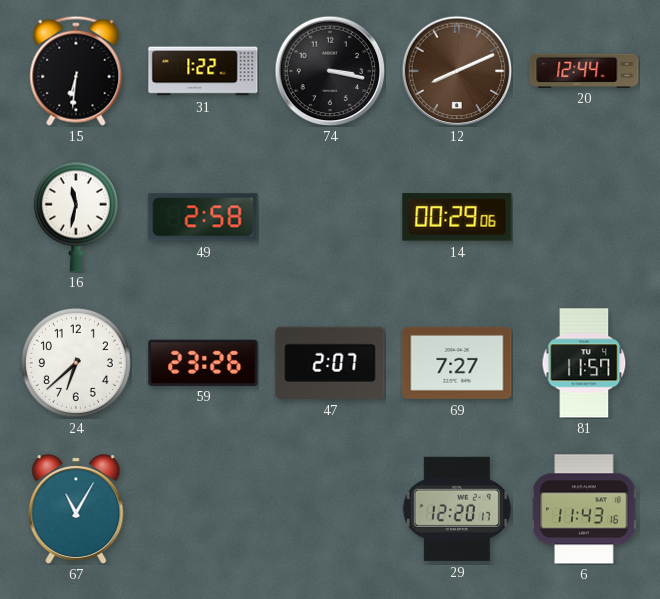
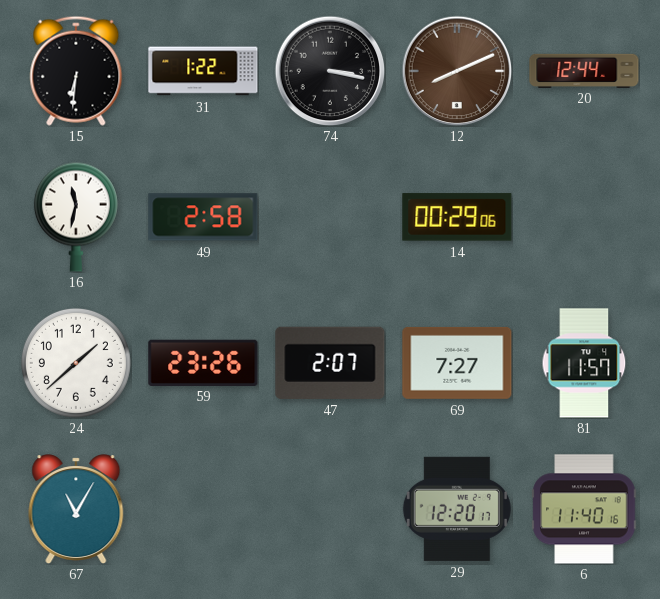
24: 6:38 -> 1:38
6: 11:43 -> 11:40
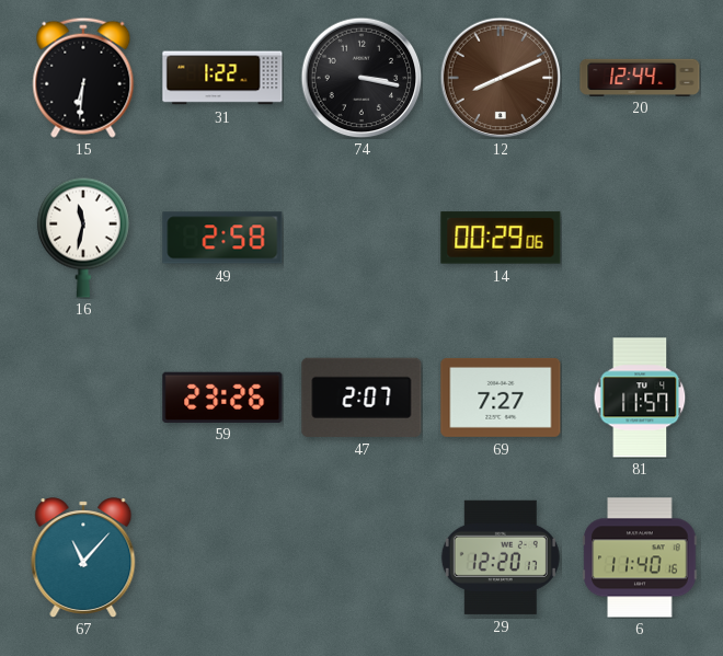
24: 1:38 -> none
67: 11:05 -> 11:07
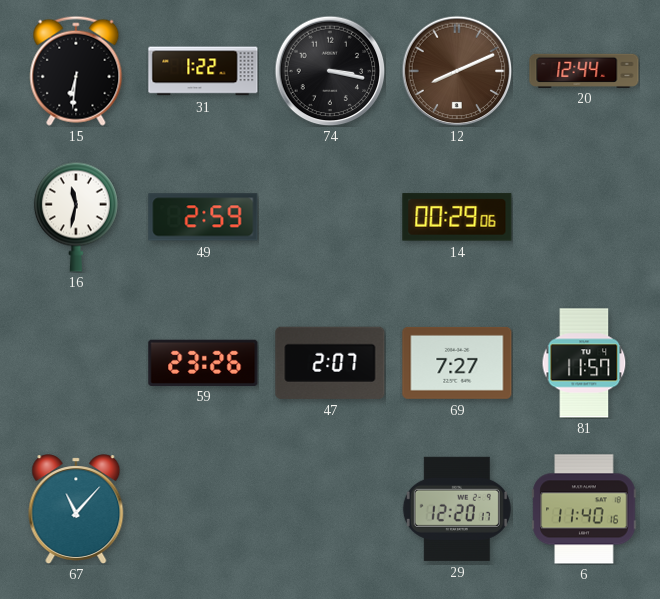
49: 2:58 -> 2:59
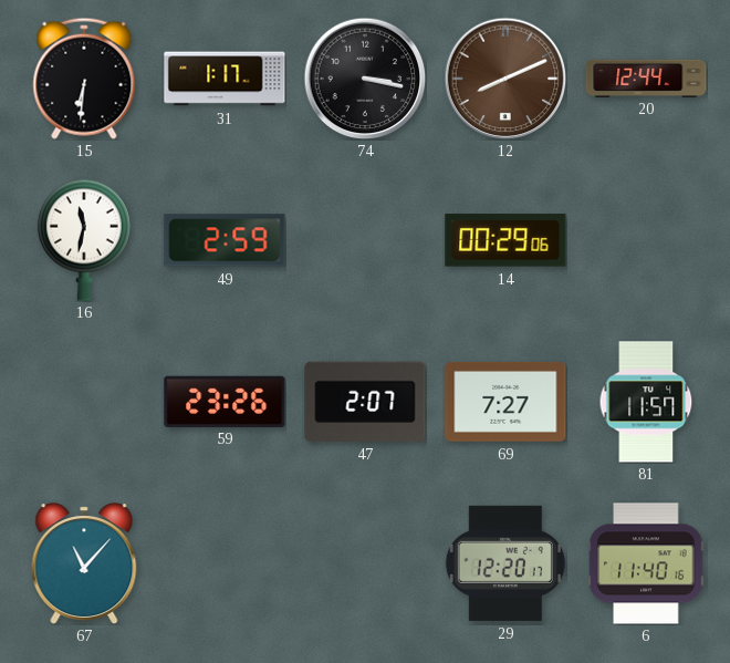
31: 1:22 -> 1:17
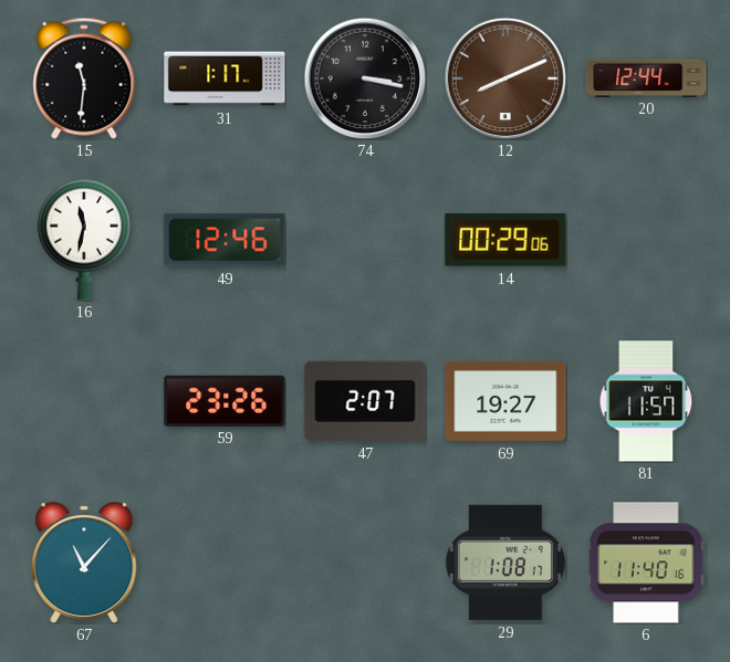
15: 6:31 -> 11:31
49: 2:59 -> 12:46
69: 7:27 -> 19:27
29: 12:20 -> 1:08
